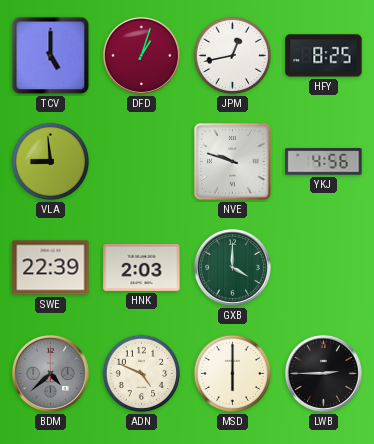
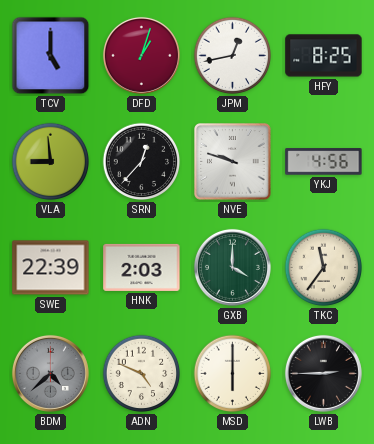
SRN: none -> 12:37
TKC: none -> 11:36
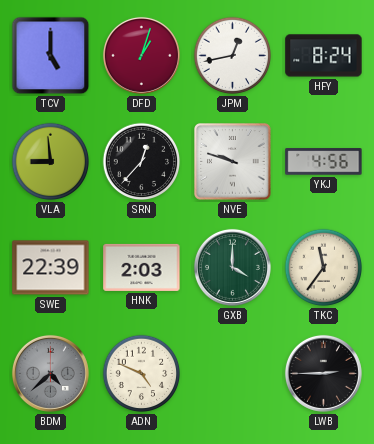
HFY: 8:25 -> 8:24
MSD: 6:00 -> none
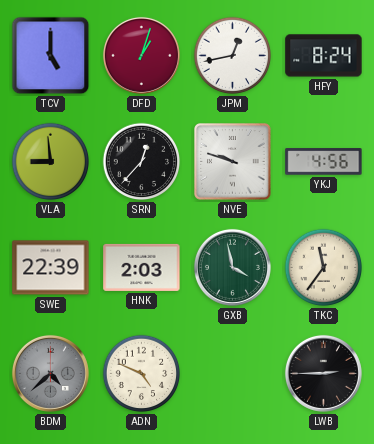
GXB: 4:00 -> 3:58
